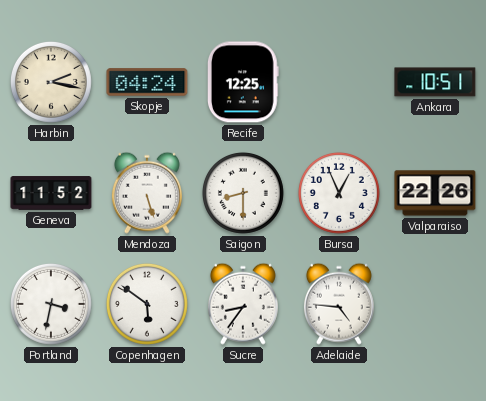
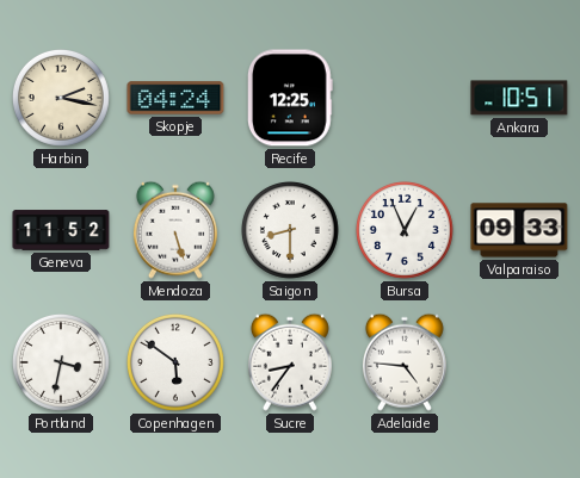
Valparaiso: 22:26 -> 09:33
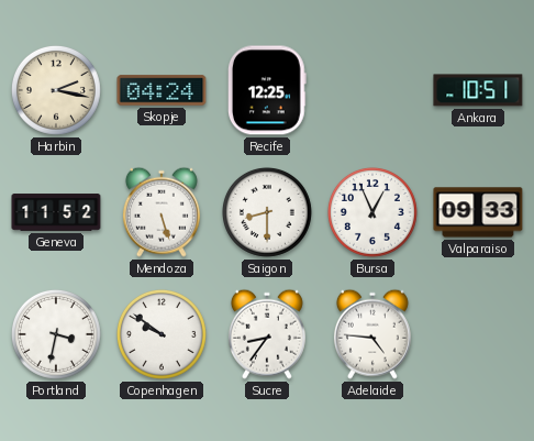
Copenhagen: 5:51 -> 9:51
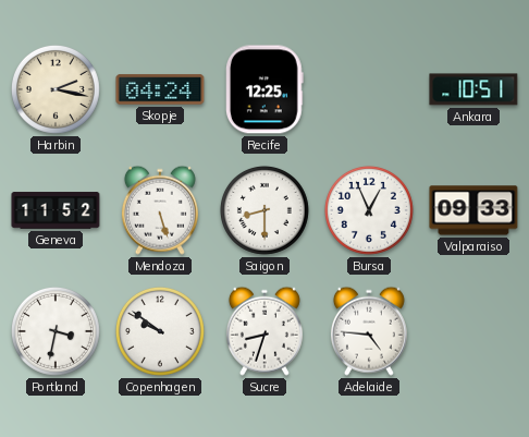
Sucre: 8:36 -> 8:33
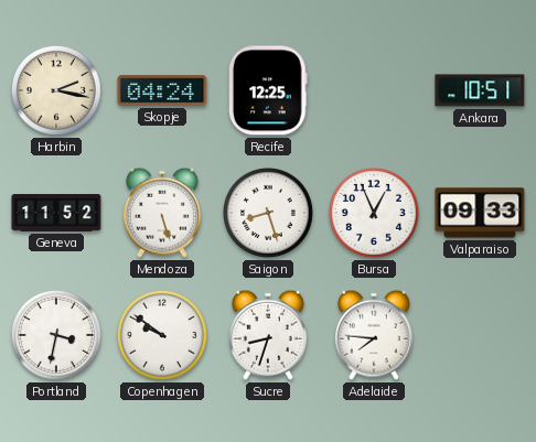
Saigon: 8:30 -> 8:27
Adelaide: 4:46 -> 7:46
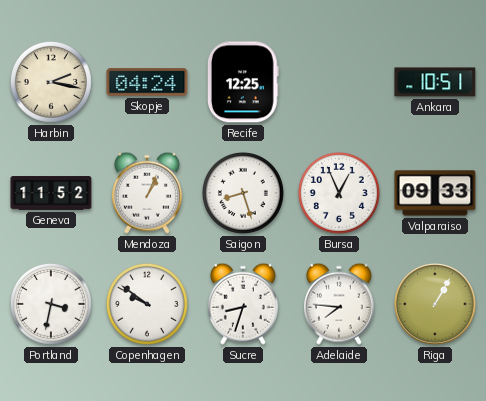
Mendoza: 5:27 -> 1:04
Riga: none -> 1:05
